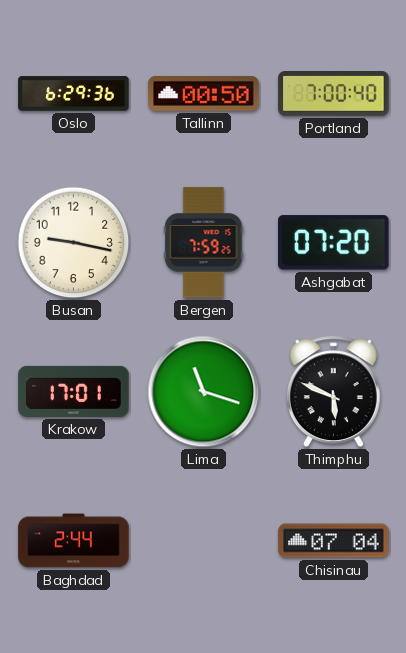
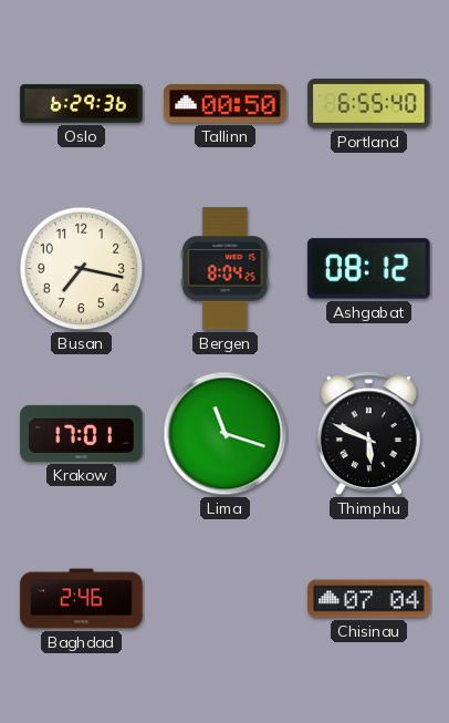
Portland: 7:00 -> 6:55
Busan: 9:17 -> 7:17
Bergen: 7:59 -> 8:04
Ashgabat: 07:20 -> 08:12
Baghdad: 2:44 -> 2:46
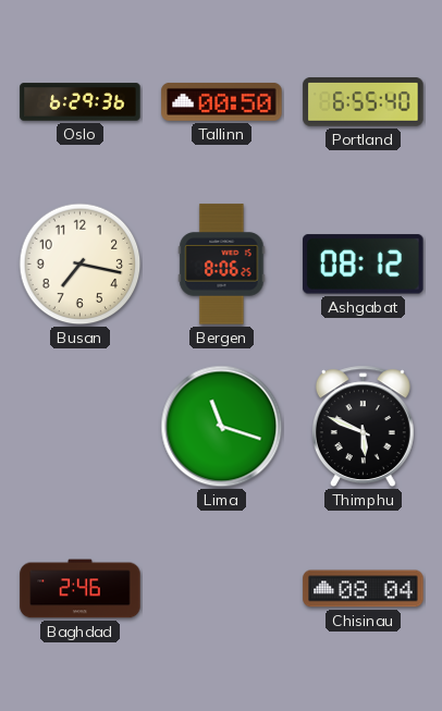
Bergen: 8:04 -> 8:06
Krakow: 17:01 -> none
Chisinau: 07:04 -> 08:04
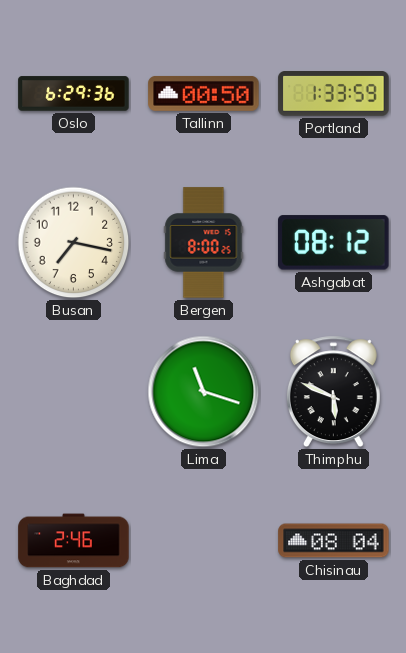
Portland: 6:55 -> 1:33
Bergen: 8:06 -> 8:00
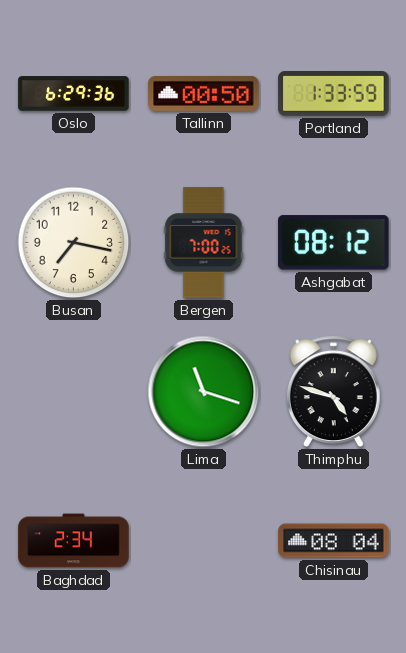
Bergen: 8:00 -> 7:00
Thimphu: 5:49 -> 4:48
Baghdad: 2:46 -> 2:34
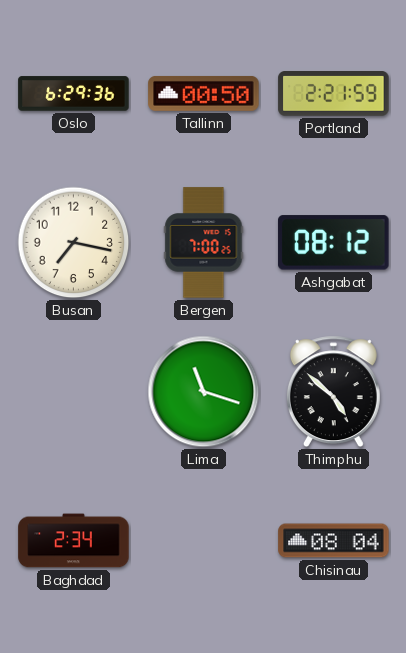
Portland: 1:33 -> 2:21
Thimphu: 4:48 -> 4:52
